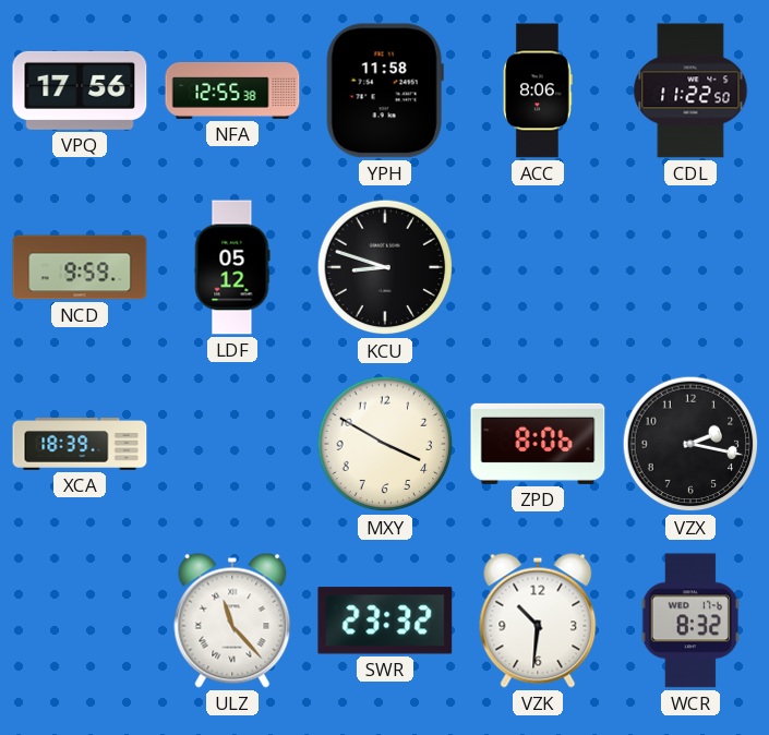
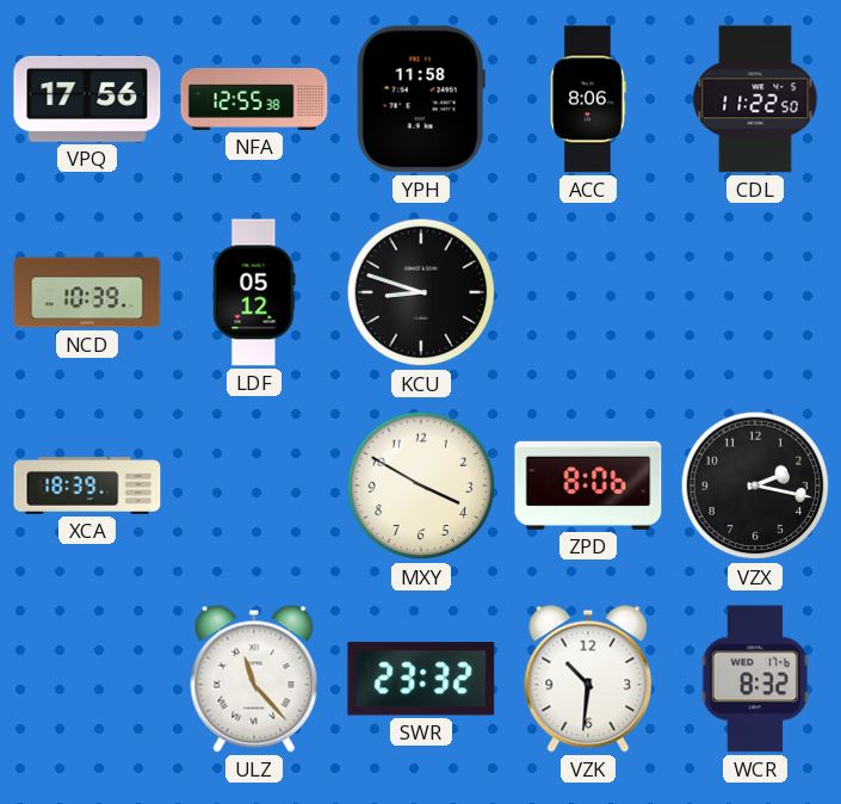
NCD: 9:59 -> 10:39
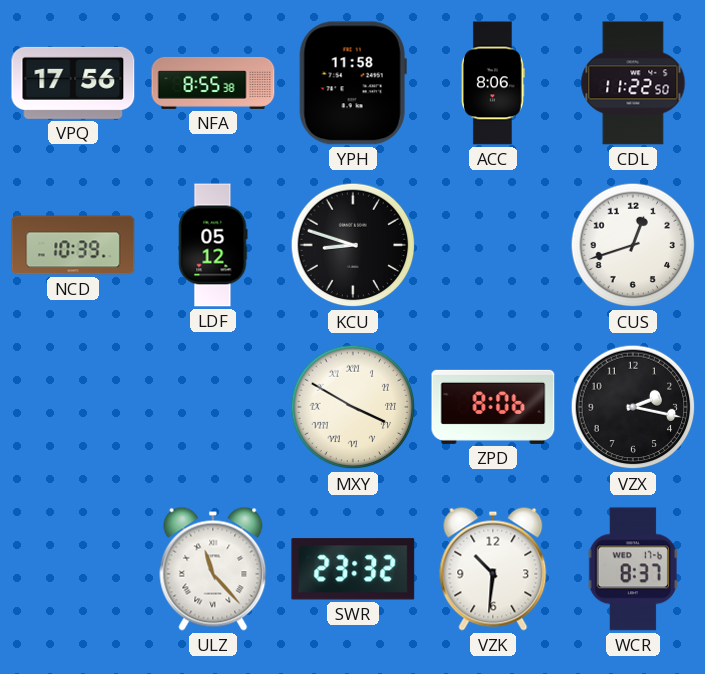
NFA: 12:55 -> 8:55
CUS: none -> 12:42
XCA: 18:39 -> none
MXY numerals: Arabic -> Roman
WCR: 8:32 -> 8:37
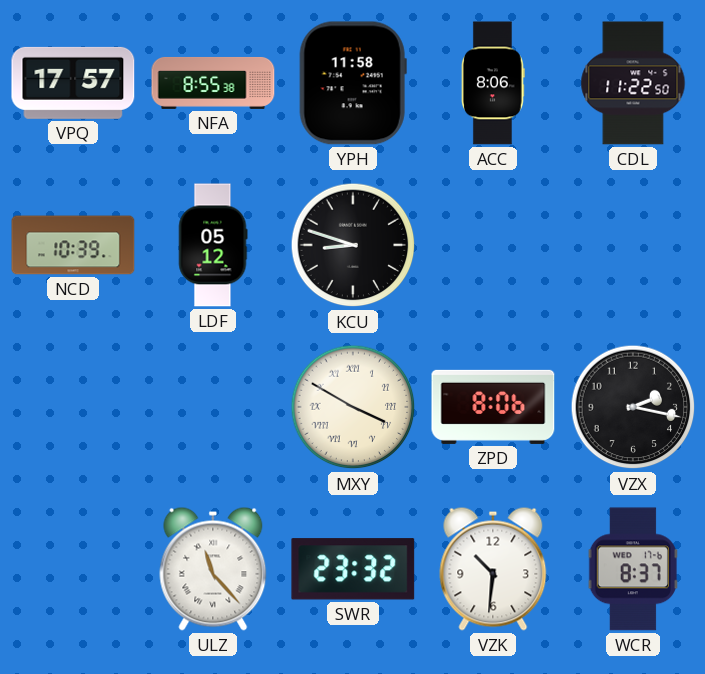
VPQ: 17:56 -> 17:57
CUS: 12:42 -> none
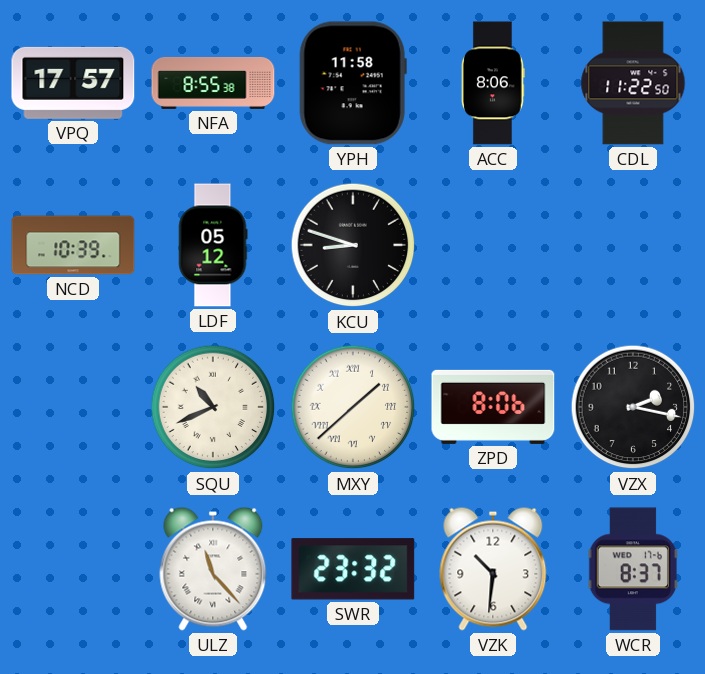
SQU: none -> 10:41
MXY: 3:50 -> 1:38
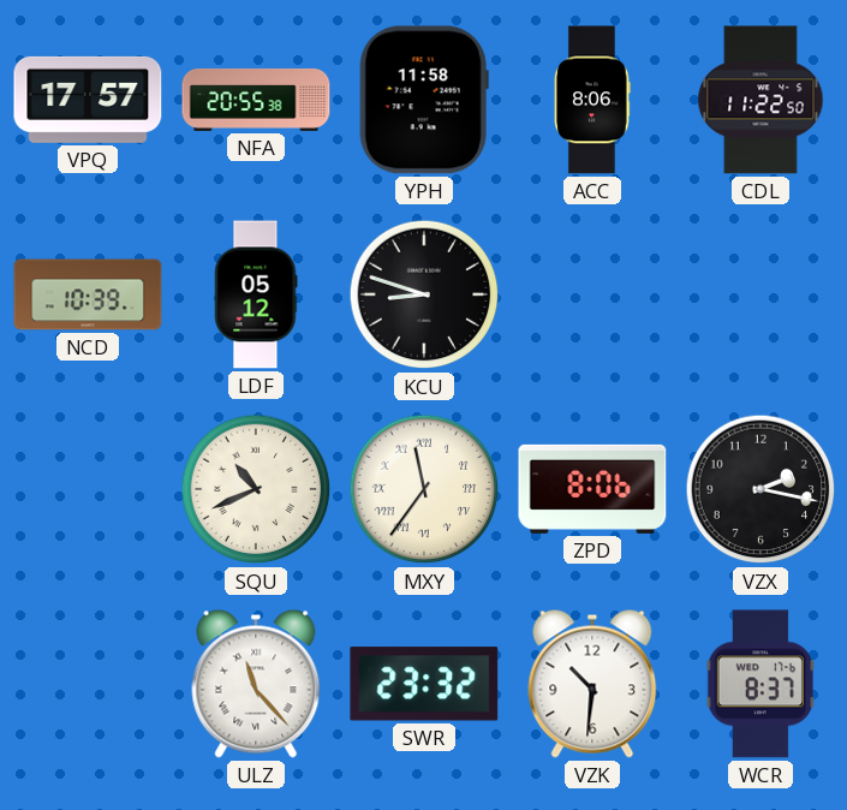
NFA: 8:55 -> 20:55
MXY: 1:38 -> 11:36
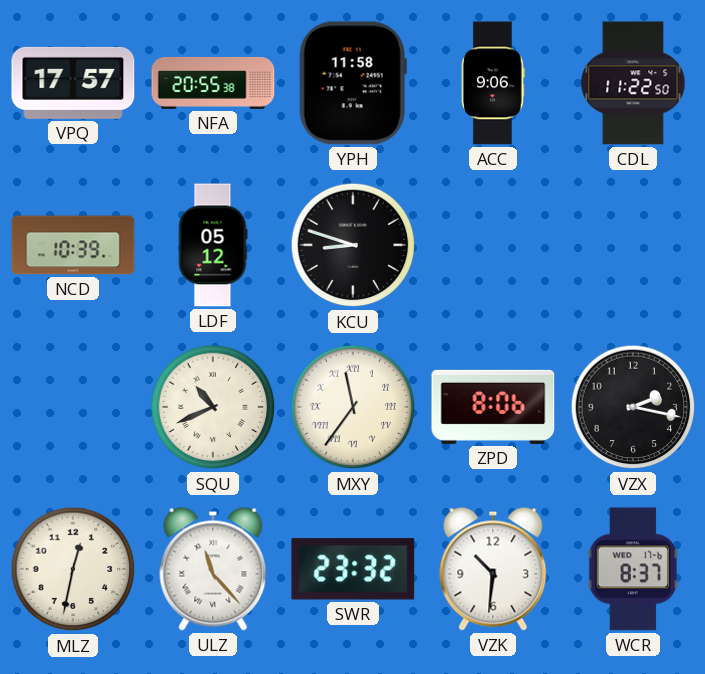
ACC: 8:06 -> 9:06
MLZ: none -> 12:32
